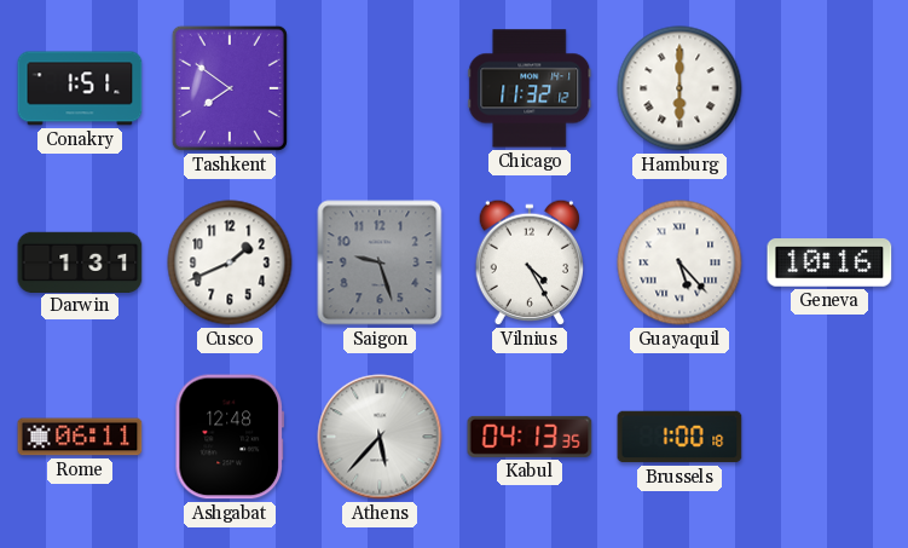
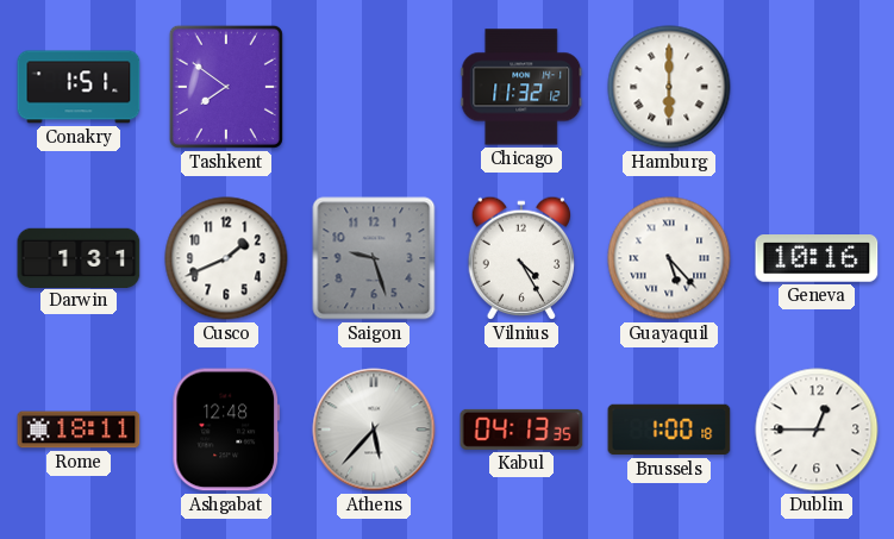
Rome: 06:11 -> 18:11
Dublin: none -> 12:45
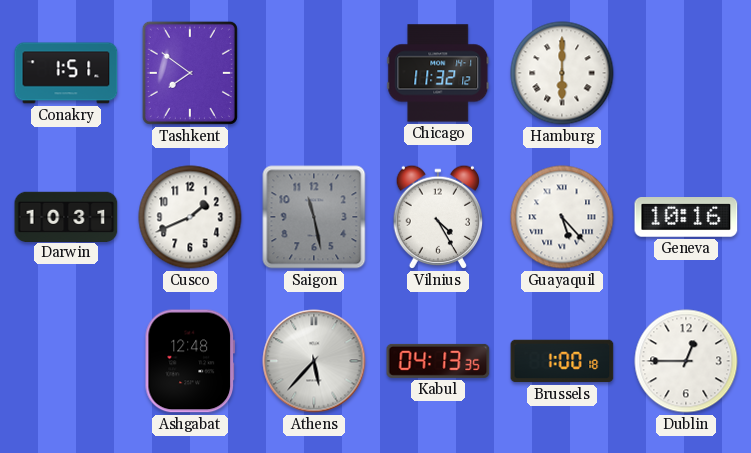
Darwin: 1:31 -> 10:31
Saigon: 9:27 -> 11:28
Rome: 18:11 -> none
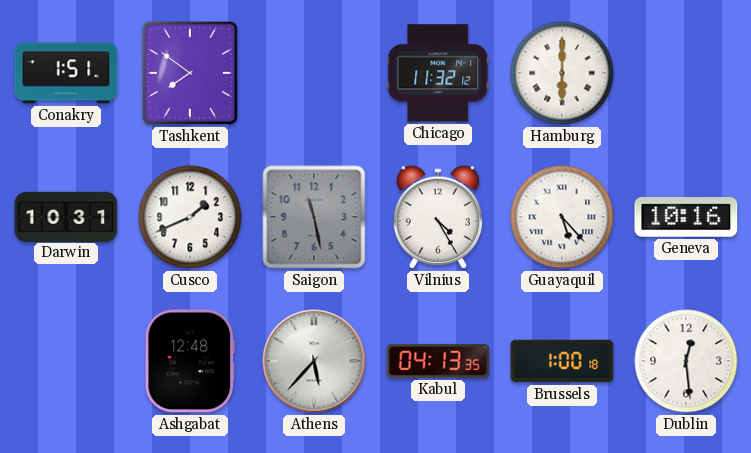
Dublin: 12:45 -> 12:29
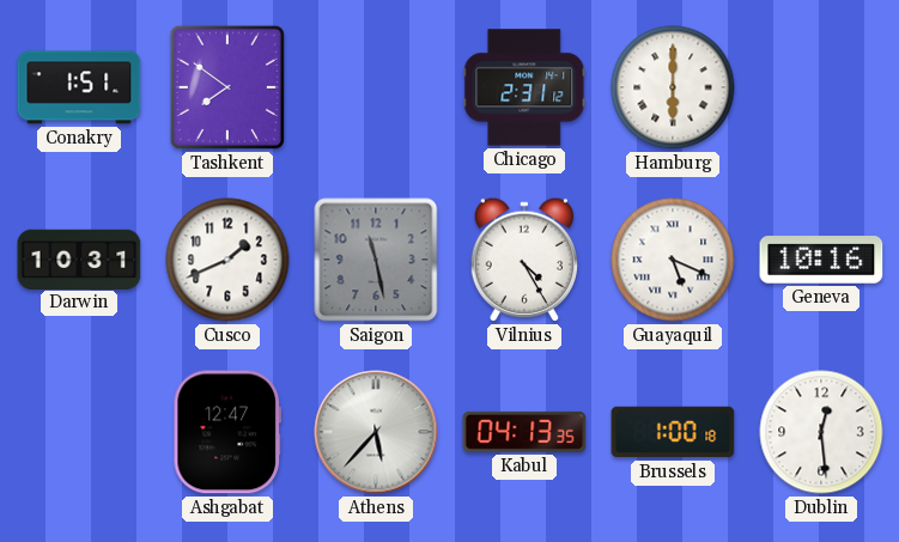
Chicago: 11:32 -> 2:31
Guayaquil: 5:23 -> 5:19
Ashgabat: 12:48 -> 12:47
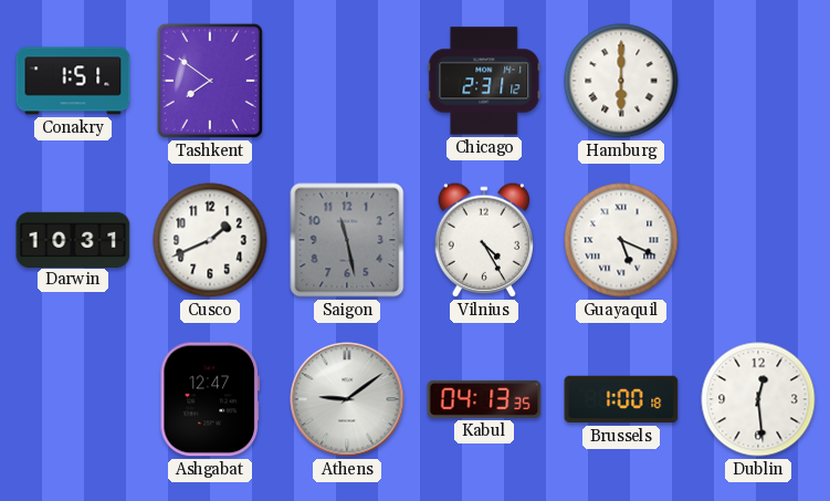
Geneva: 10:16 -> none
Athens: 5:37 -> 9:09
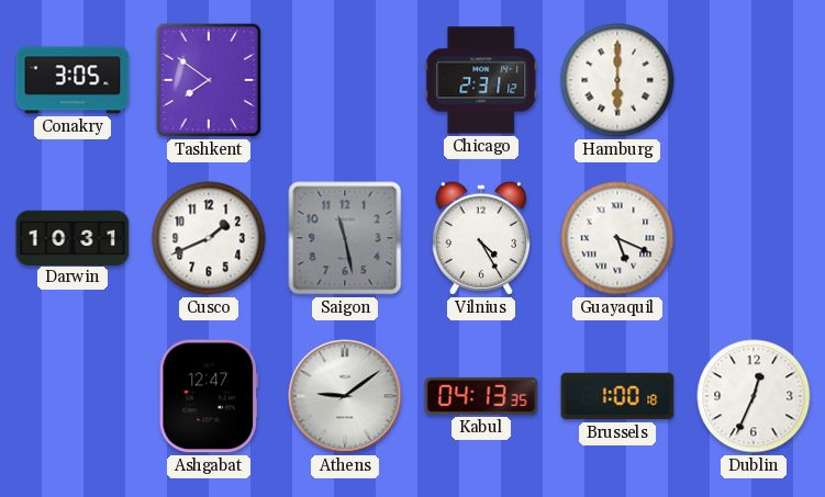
Conakry: 1:51 -> 3:05
Dublin: 12:29 -> 12:34
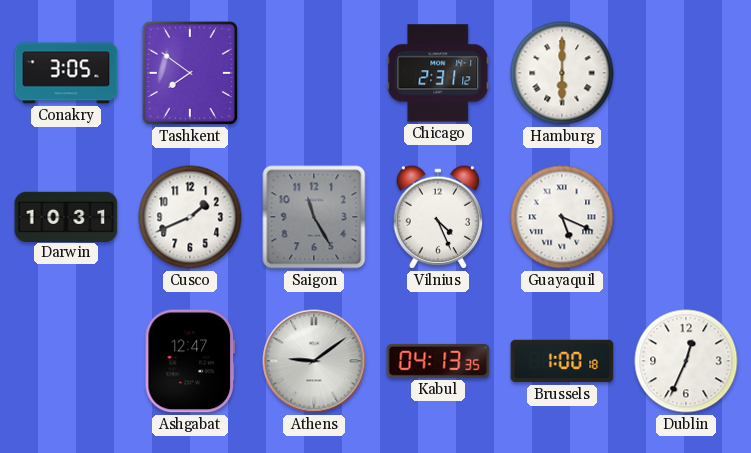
Saigon: 11:28 -> 11:25
Vilnius: 4:25 -> 4:26
